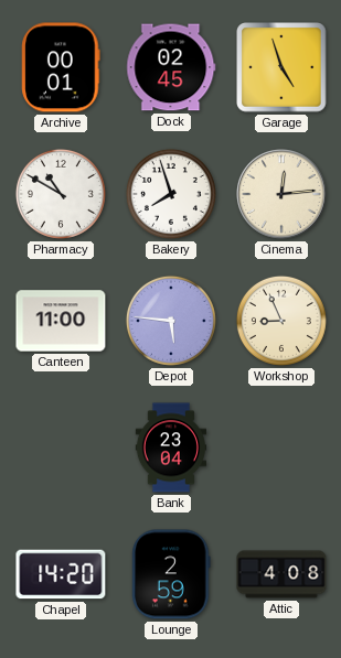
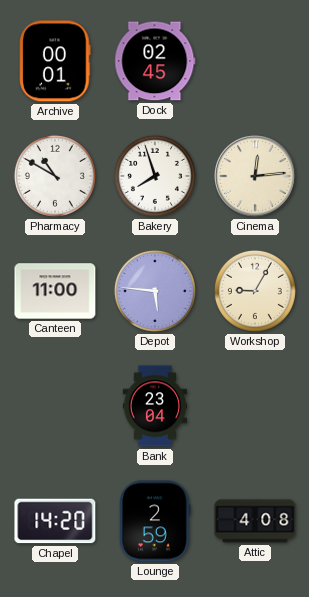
Garage: 4:57 -> none
Workshop: 8:56 -> 9:05
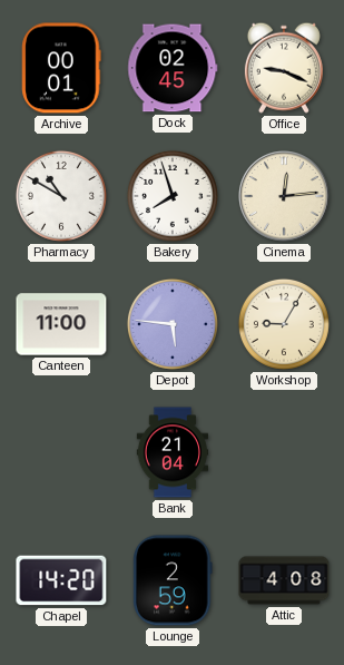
Office: none -> 9:19
Bank: 23:04 -> 21:04
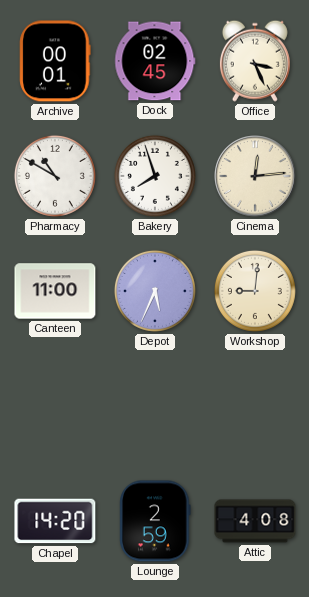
Office: 9:19 -> 3:26
Depot: 5:46 -> 5:34
Workshop: 9:05 -> 9:01
Bank: 21:04 -> none
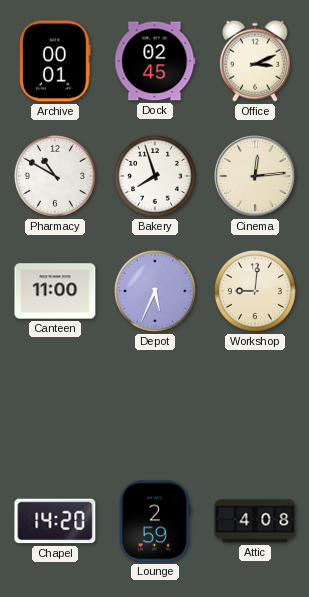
Office: 3:26 -> 3:11
